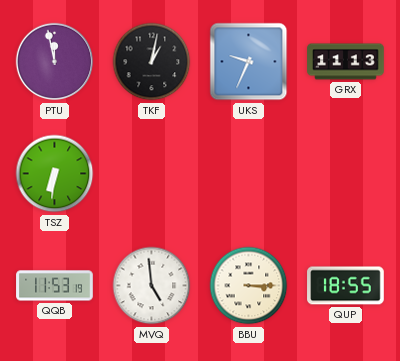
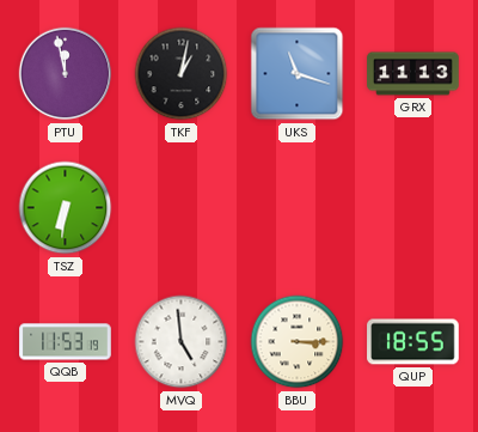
UKS: 9:34 -> 11:18
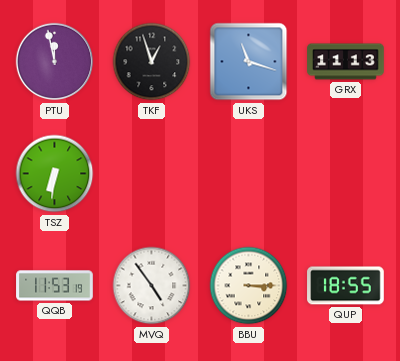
TKF: 1:02 -> 12:57
MVQ: 4:59 -> 4:54
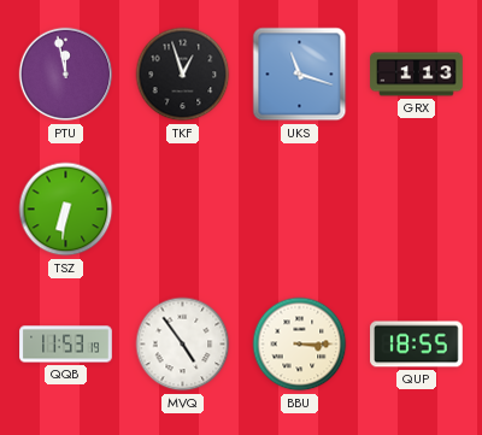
GRX: 11:13 -> 1:13
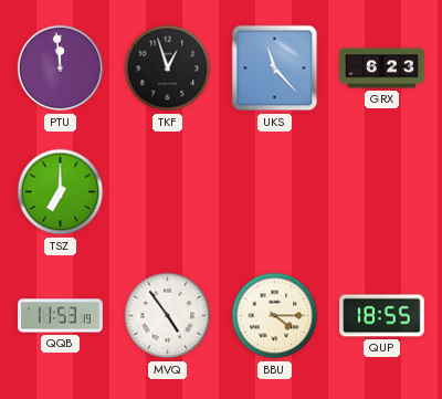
PTU: 11:58 -> 11:59
UKS: 11:18 -> 11:23
GRX: 1:13 -> 6:23
TSZ: 6:31 -> 7:00
BBU: 3:15 -> 4:15
